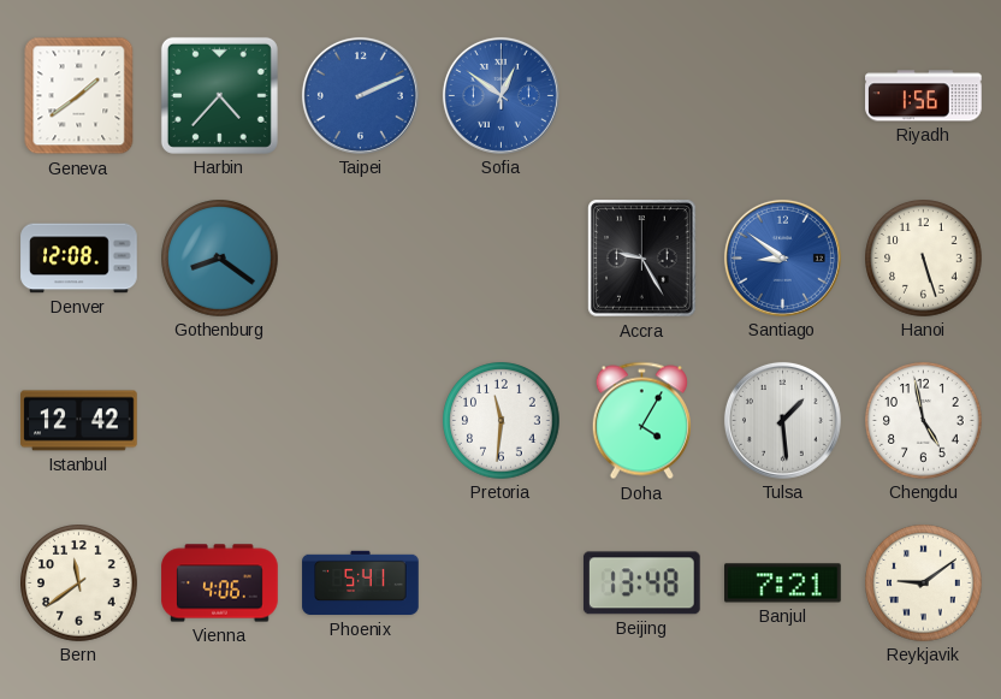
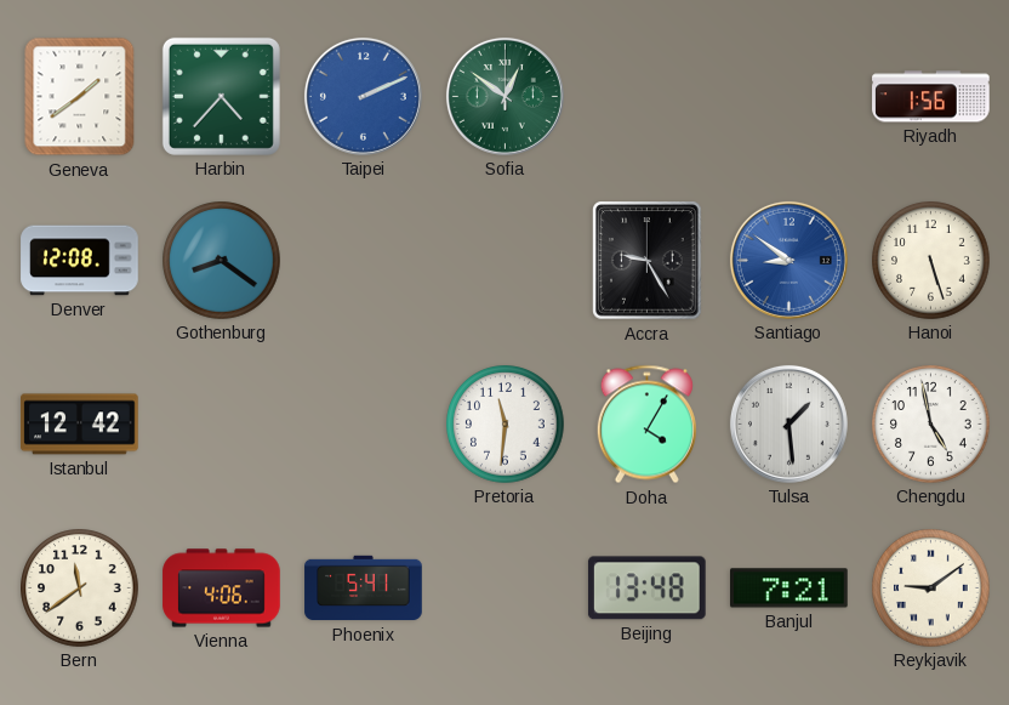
Sofia dial: blue -> green
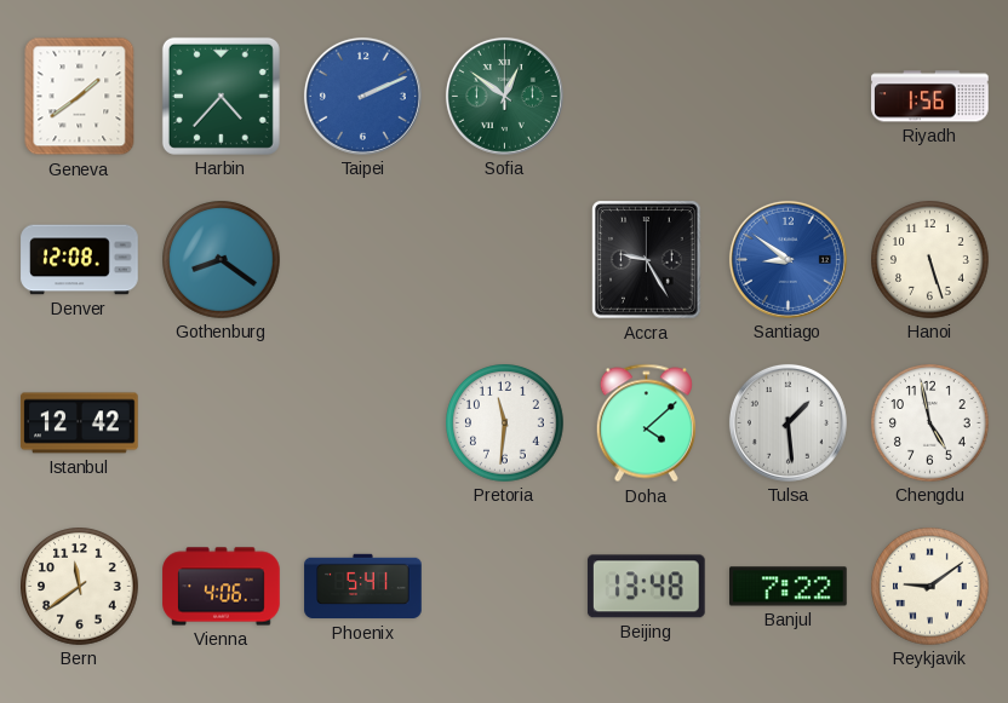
Doha: 4:05 -> 4:08
Banjul: 7:21 -> 7:22
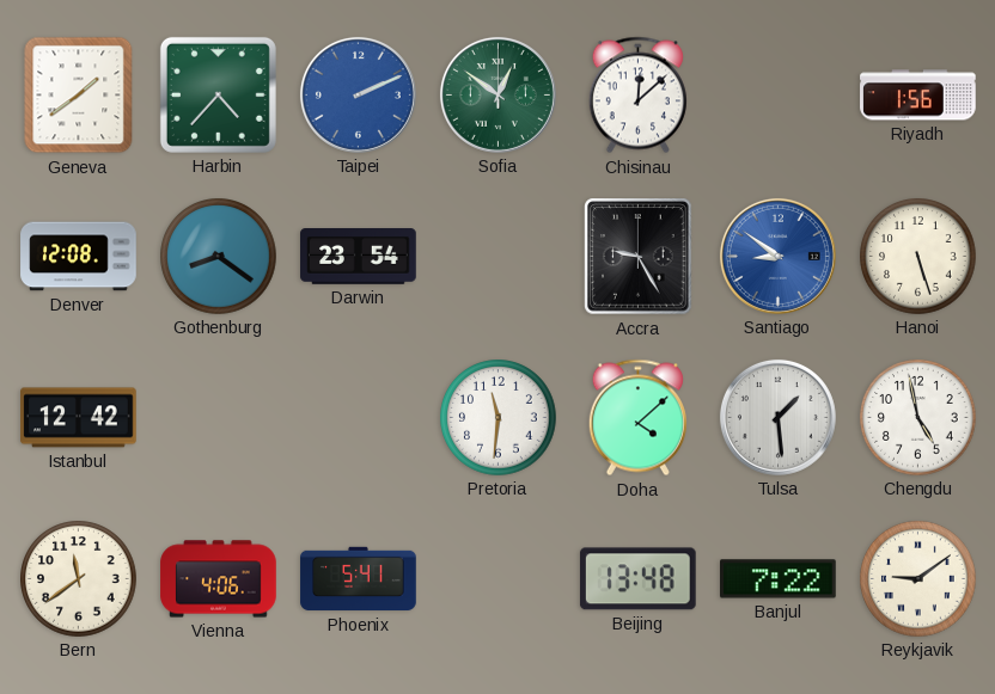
Chisinau: none -> 12:08
Darwin: none -> 23:54
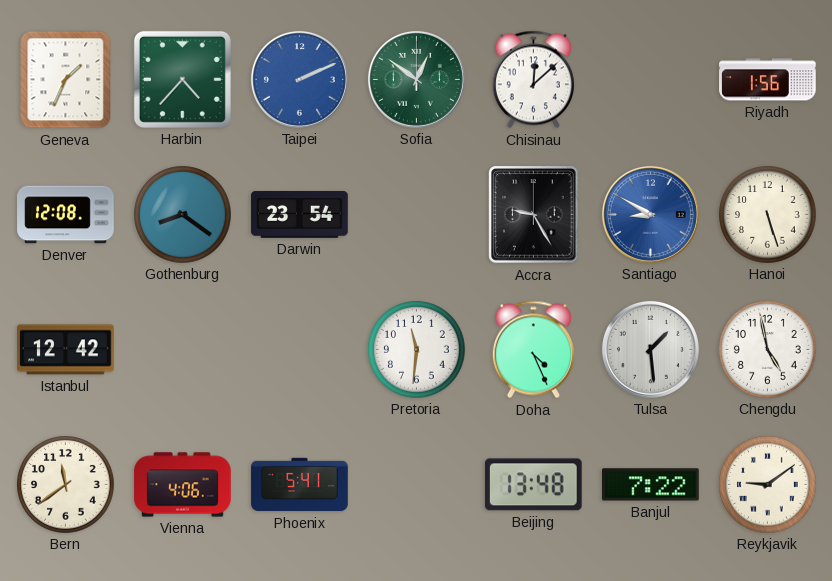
Geneva: 1:39 -> 1:34
Santiago: 8:51 -> 8:50
Doha: 4:08 -> 4:26
